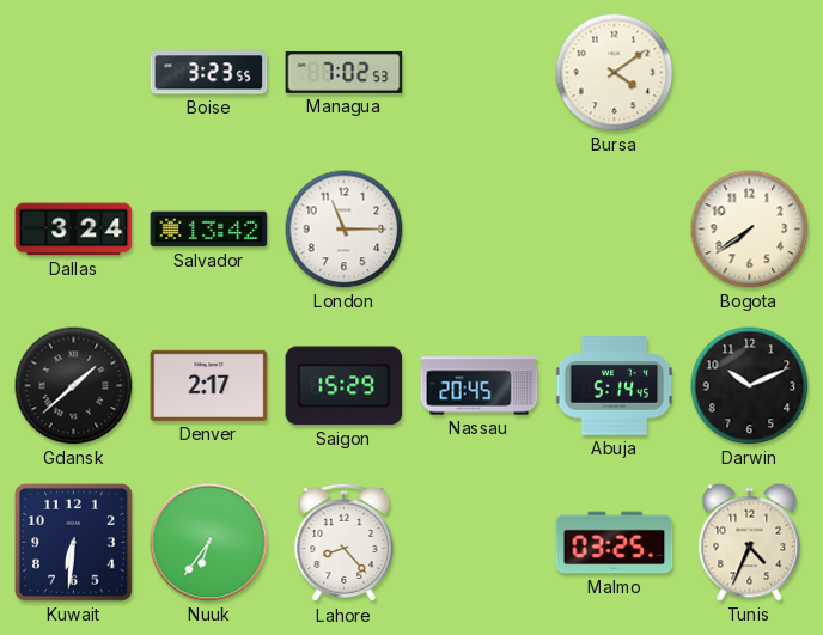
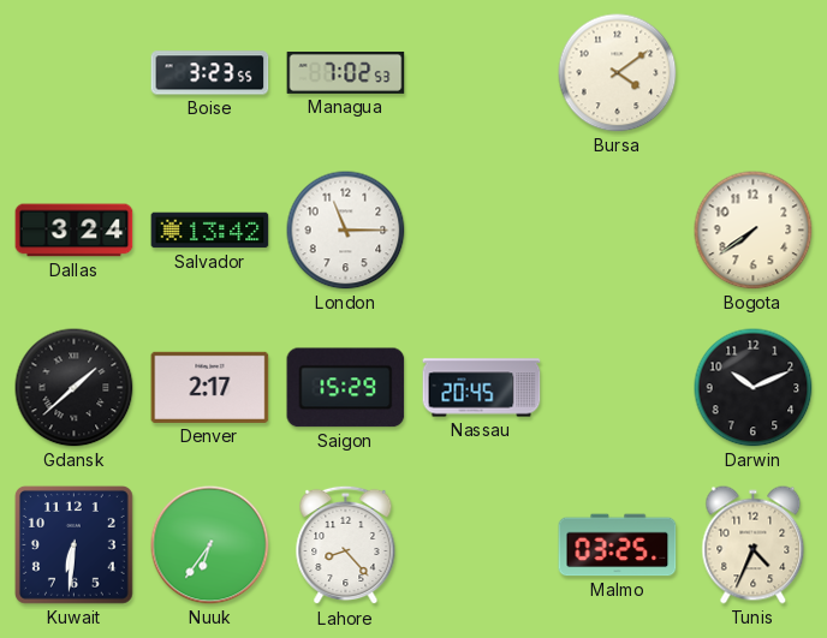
Abuja: 5:14 -> none
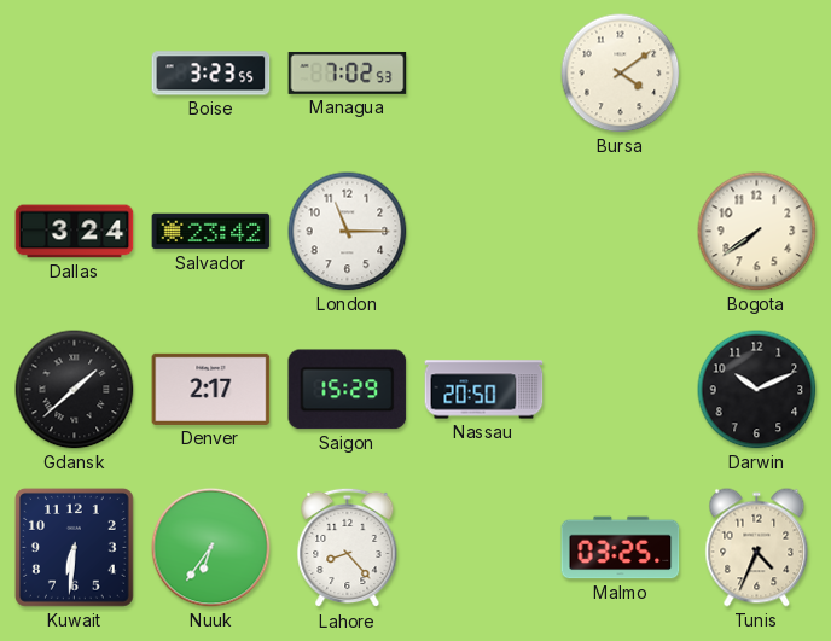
Salvador: 13:42 -> 23:42
Nassau: 20:45 -> 20:50
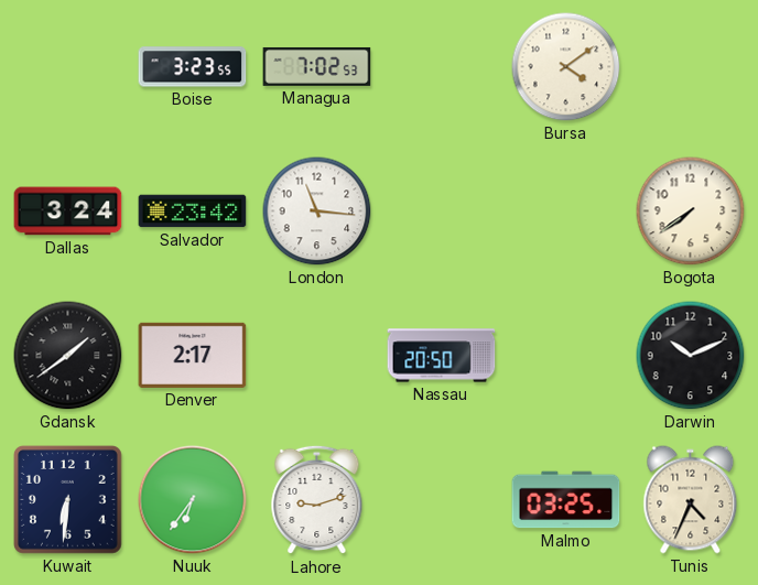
London: 11:15 -> 11:16
Gdansk: 1:38 -> 1:39
Saigon: 15:29 -> none
Lahore: 8:23 -> 9:12
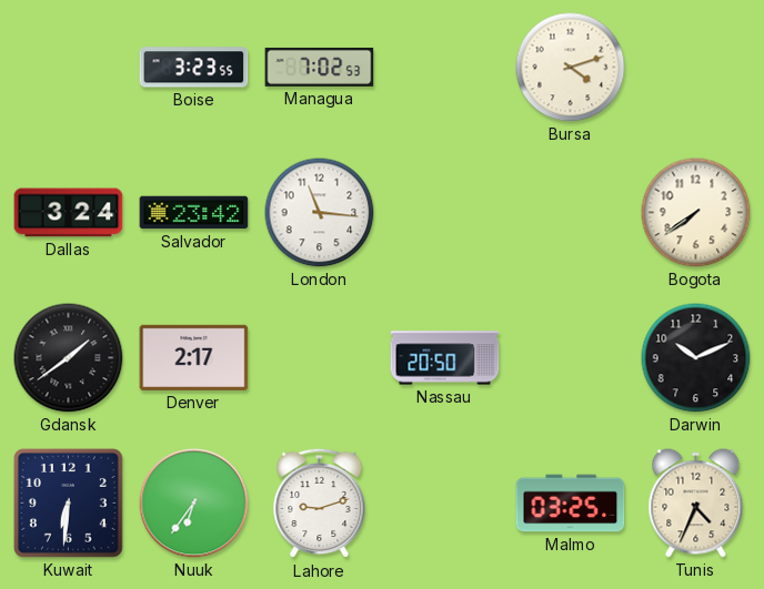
Bursa: 4:09 -> 4:12
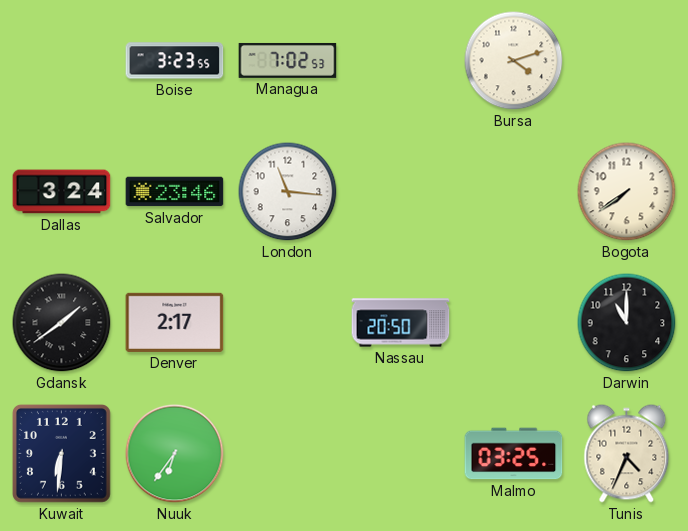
Salvador: 23:42 -> 23:46
Darwin: 10:11 -> 11:00
Lahore: 9:12 -> none
